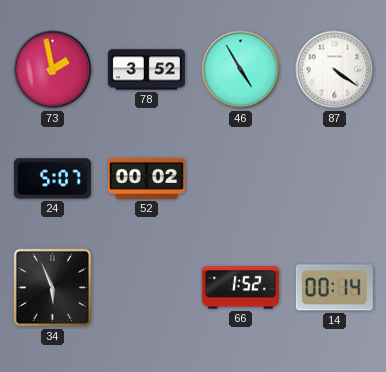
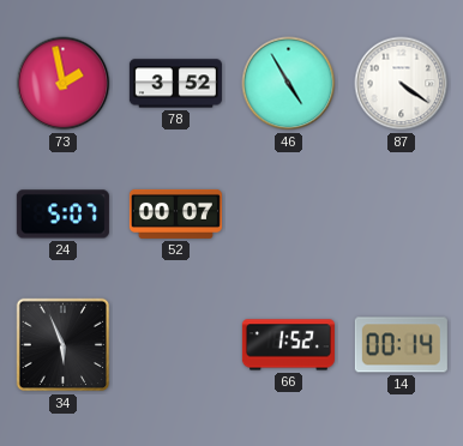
52: 00:02 -> 00:07
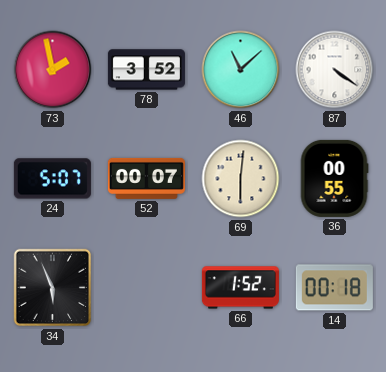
46: 4:55 -> 11:08
69: none -> 6:01
36: none -> 00:55
14: 00:14 -> 00:18
